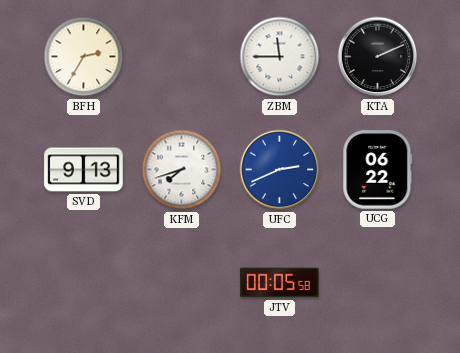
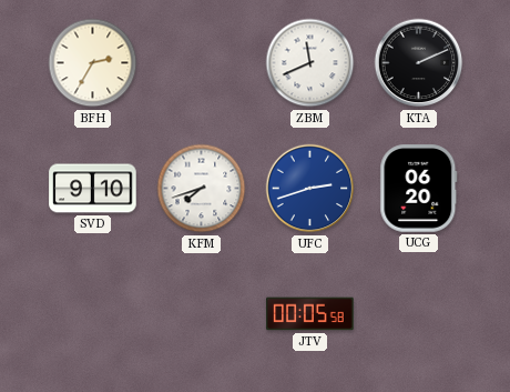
ZBM: 11:45 -> 11:41
SVD: 9:13 -> 9:10
UFC: 2:41 -> 2:42
UCG: 06:22 -> 06:20
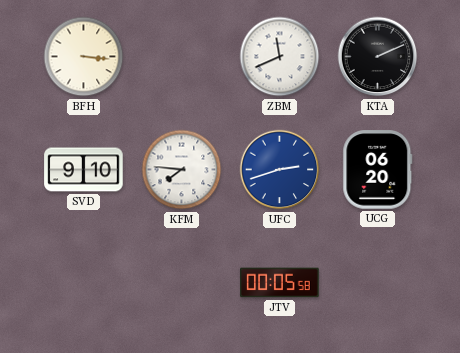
BFH: 2:35 -> 3:16
KFM: 7:42 -> 7:46
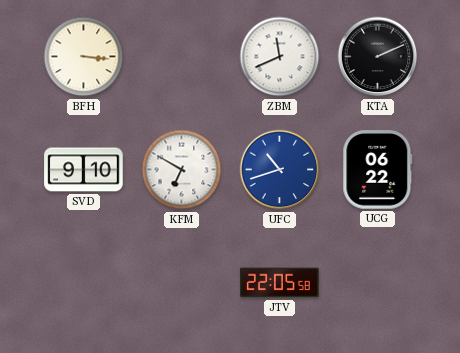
KFM: 7:46 -> 6:50
UFC: 2:42 -> 10:42
UCG: 06:20 -> 06:22
JTV: 00:05 -> 22:05
